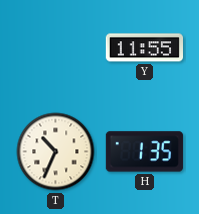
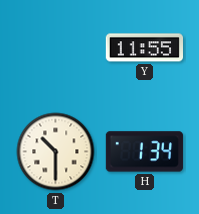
T: 10:34 -> 10:30
H: 1:35 -> 1:34
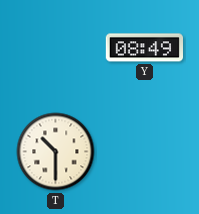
Y: 11:55 -> 08:49
H: 1:34 -> none
